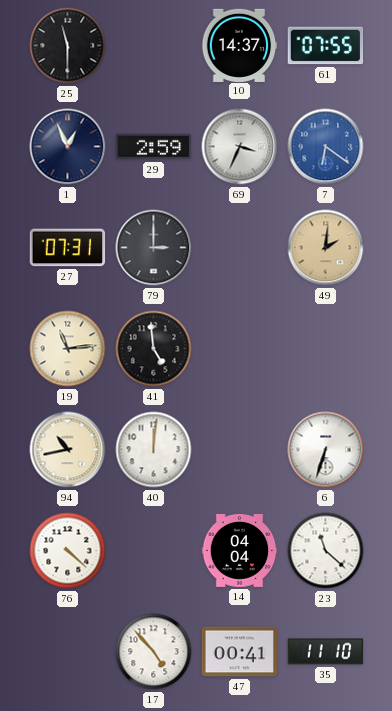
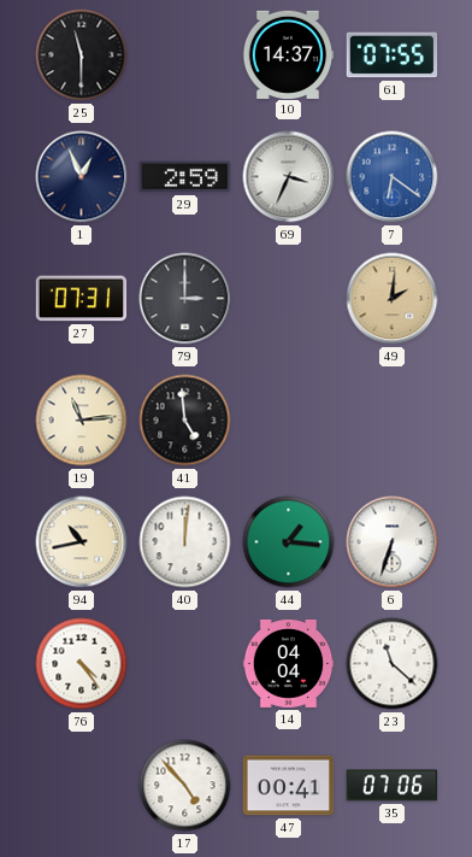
44: none -> 1:16
76: 4:22 -> 4:24
35: 11:10 -> 07:06
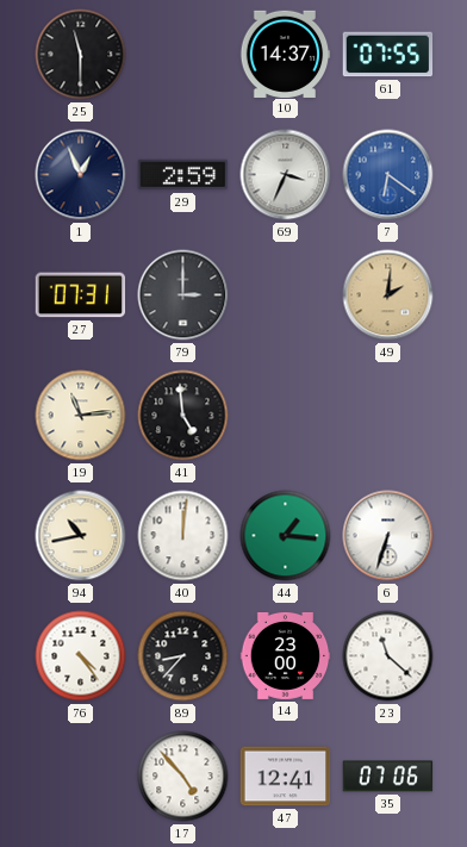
89: none -> 8:37
14: 04:04 -> 23:00
47: 00:41 -> 12:41
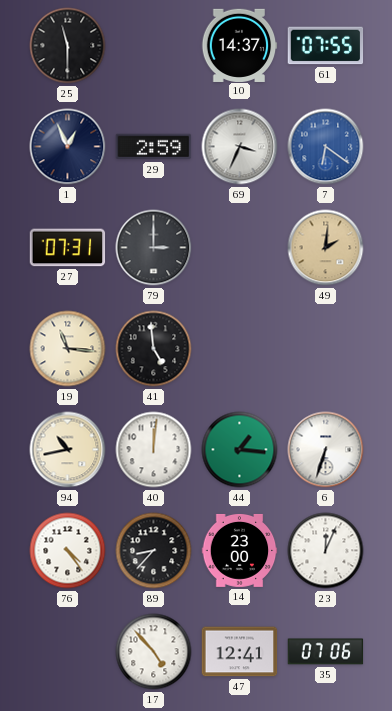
19: 11:14 -> 11:16
23: 11:22 -> 12:04
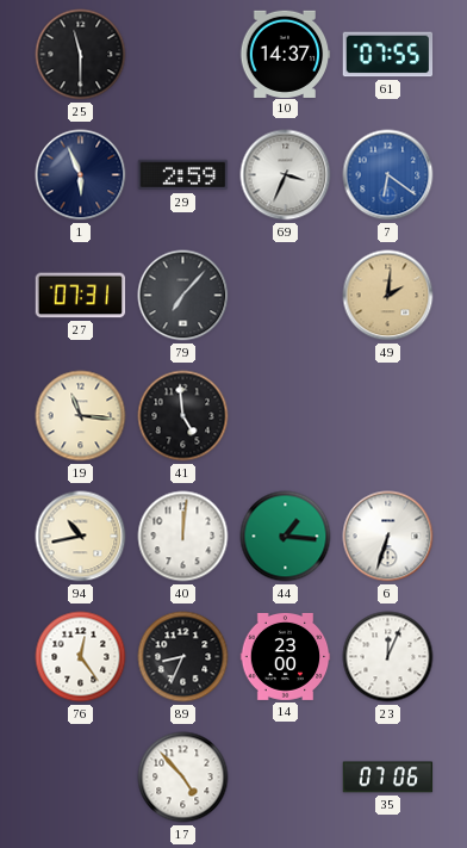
1: 12:56 -> 5:56
79: 3:00 -> 7:07
76: 4:24 -> 12:24
89: 8:37 -> 8:34
47: 12:41 -> none
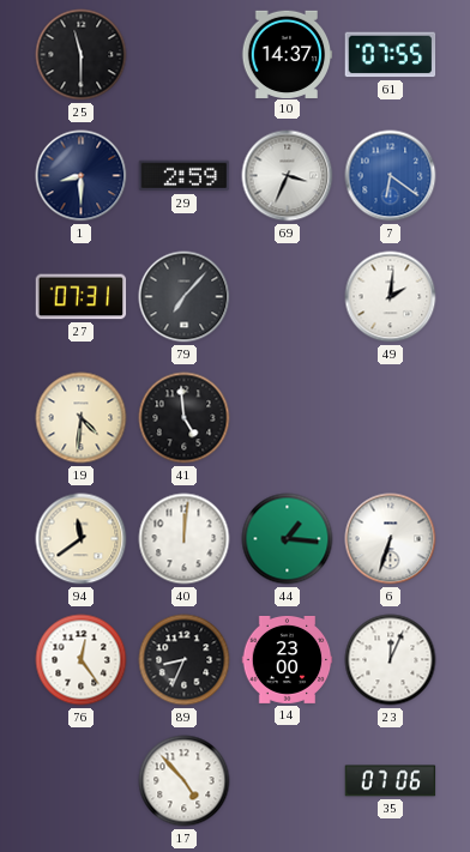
1: 5:56 -> 8:30
49 dial: champagne -> white
19: 11:16 -> 4:31
94: 10:43 -> 11:39
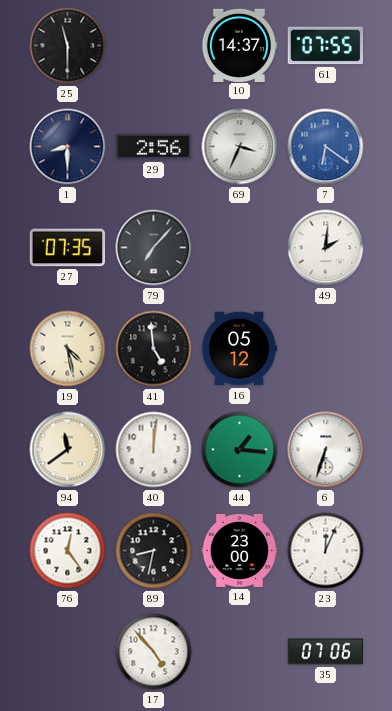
29: 2:59 -> 2:56
27: 07:31 -> 07:35
19: 4:31 -> 4:28
16: none -> 05:12
89: 8:34 -> 8:32
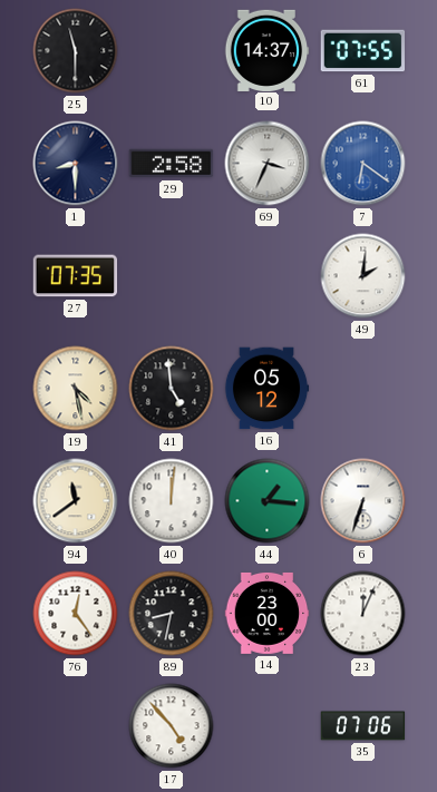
29: 2:56 -> 2:58
79: 7:07 -> none
